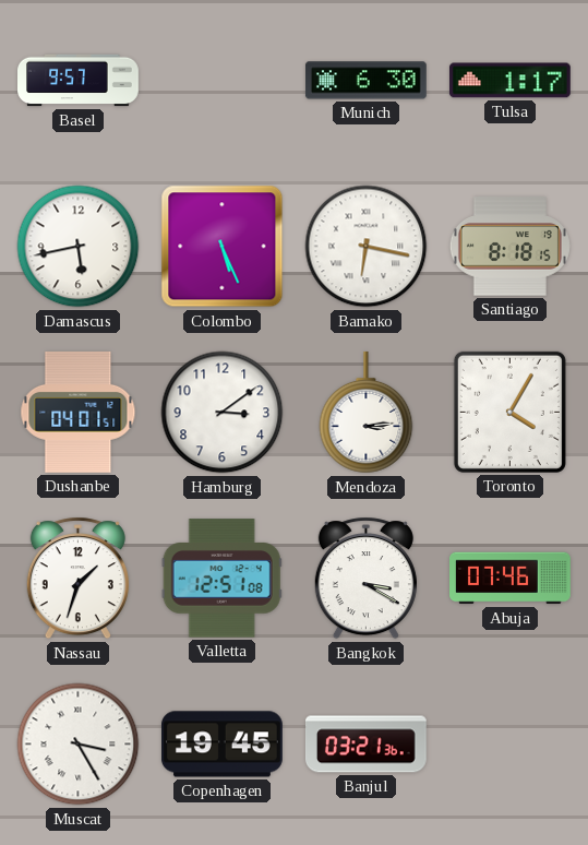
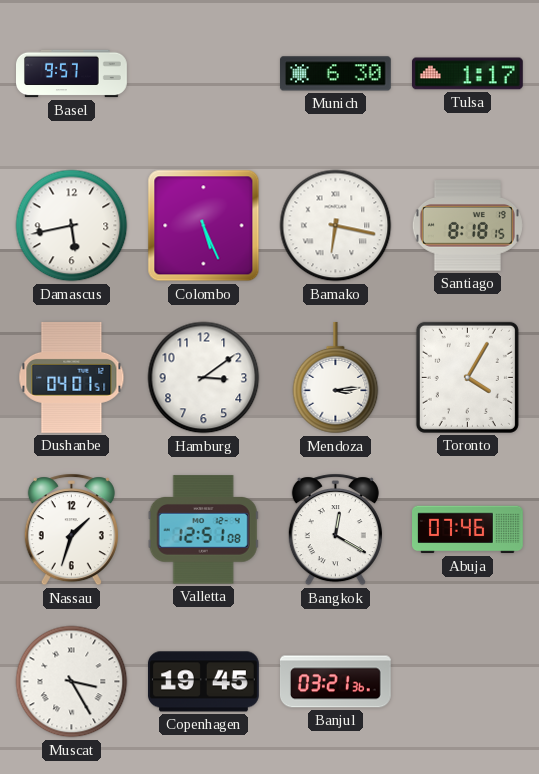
Bangkok: 3:20 -> 12:20
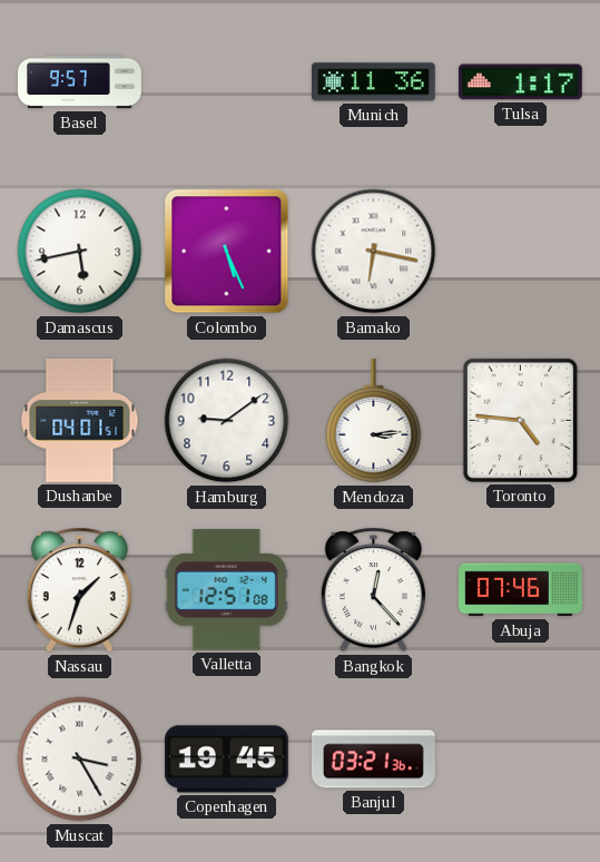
Munich: 6:30 -> 11:36
Santiago: 8:18 -> none
Hamburg: 3:09 -> 9:09
Toronto: 4:05 -> 4:46
Bangkok: 12:20 -> 12:23
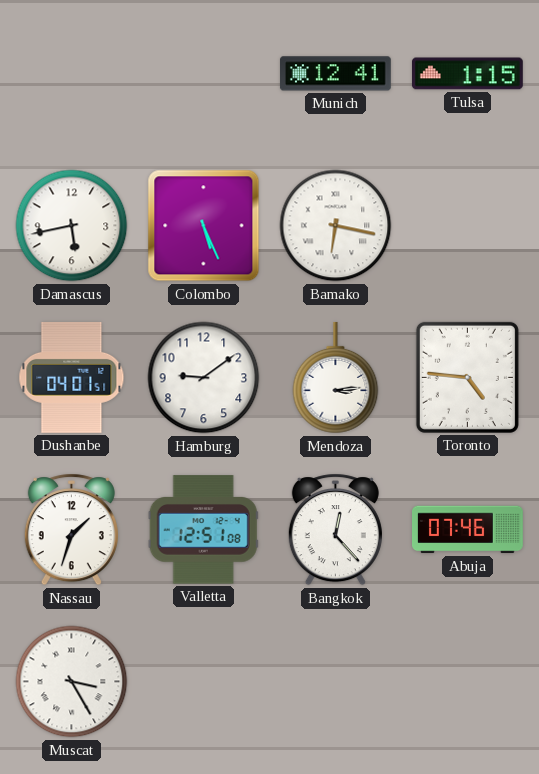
Basel: 9:57 -> none
Munich: 11:36 -> 12:41
Tulsa: 1:17 -> 1:15
Copenhagen: 19:45 -> none
Banjul: 03:21 -> none
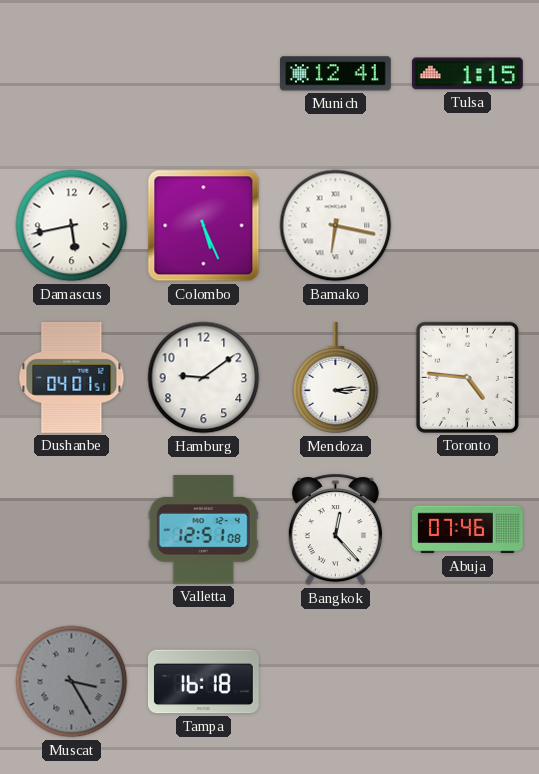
Nassau: 1:33 -> none
Muscat dial: white -> grey
Tampa: none -> 16:18
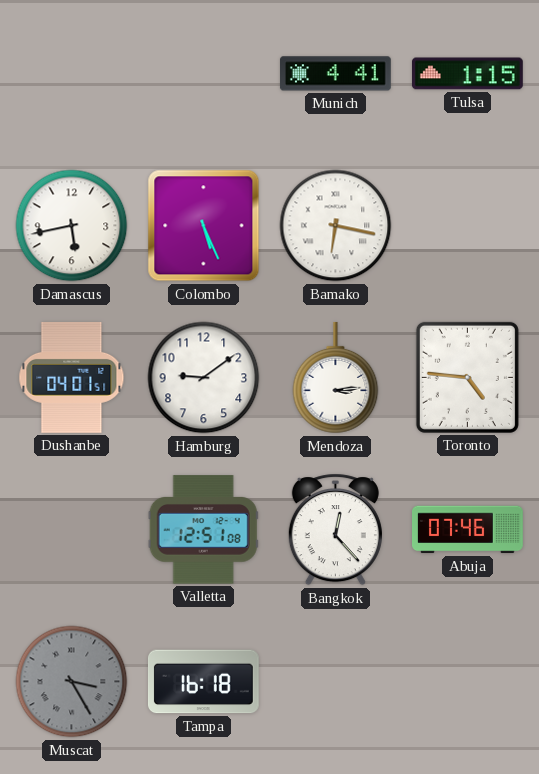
Munich: 12:41 -> 4:41
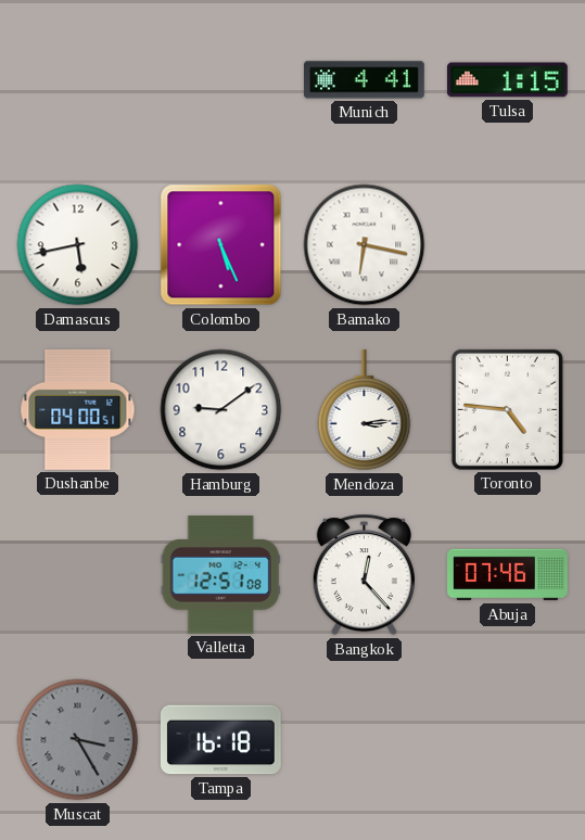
Dushanbe: 04:01 -> 04:00
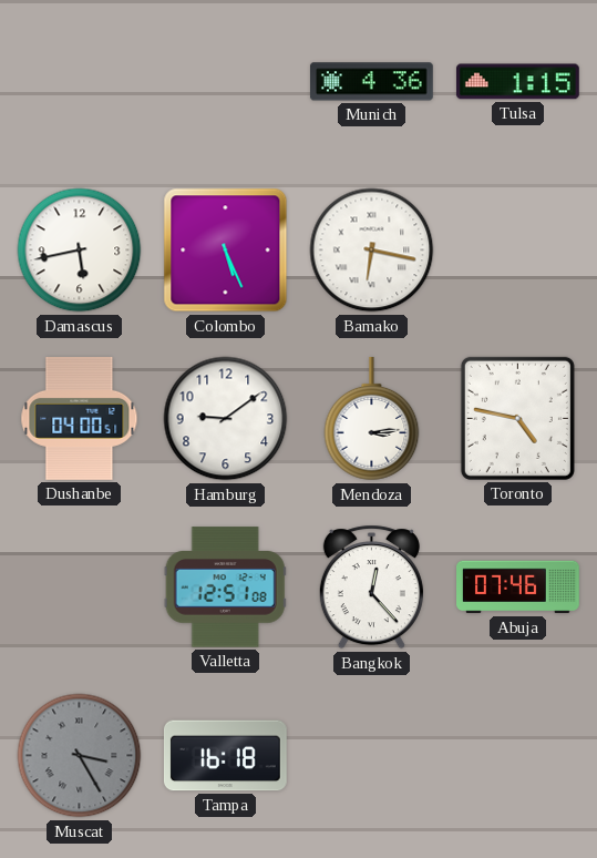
Munich: 4:41 -> 4:36
Toronto: 4:46 -> 4:47
